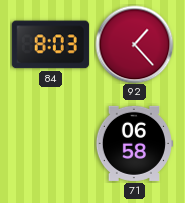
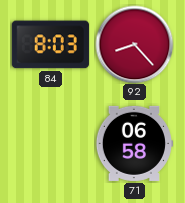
92: 1:23 -> 8:23
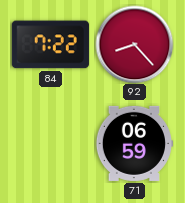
84: 8:03 -> 7:22
71: 06:58 -> 06:59
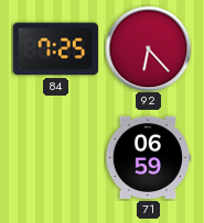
84: 7:22 -> 7:25
92: 8:23 -> 6:23
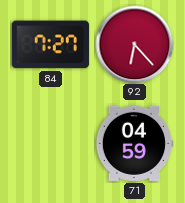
84: 7:25 -> 7:27
71: 06:59 -> 04:59
